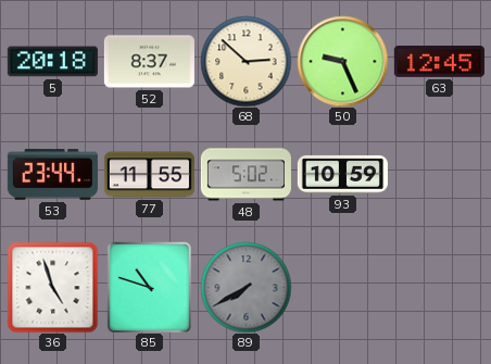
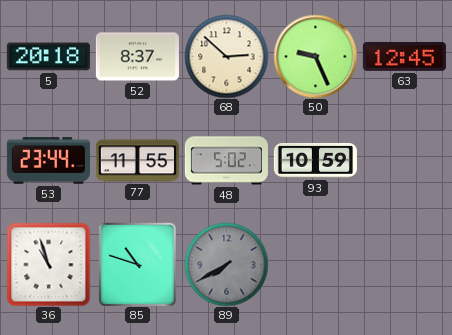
36: 4:57 -> 10:57
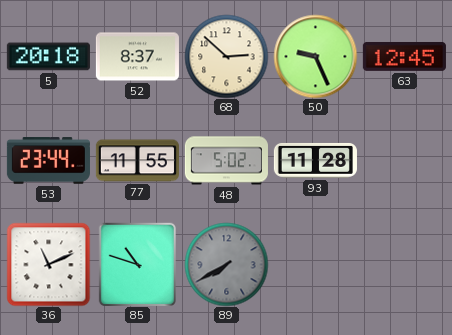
93: 10:59 -> 11:28
36: 10:57 -> 11:11
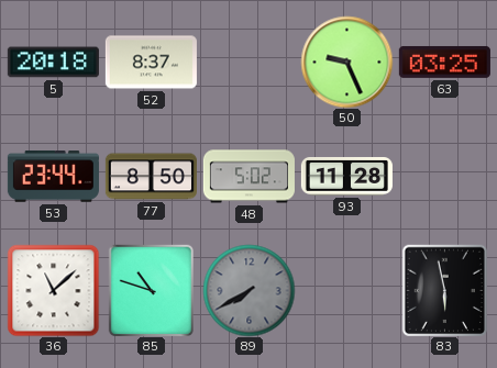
68: 2:52 -> none
63: 12:45 -> 03:25
77: 11:55 -> 8:50
36: 11:11 -> 11:08
83: none -> 5:58
